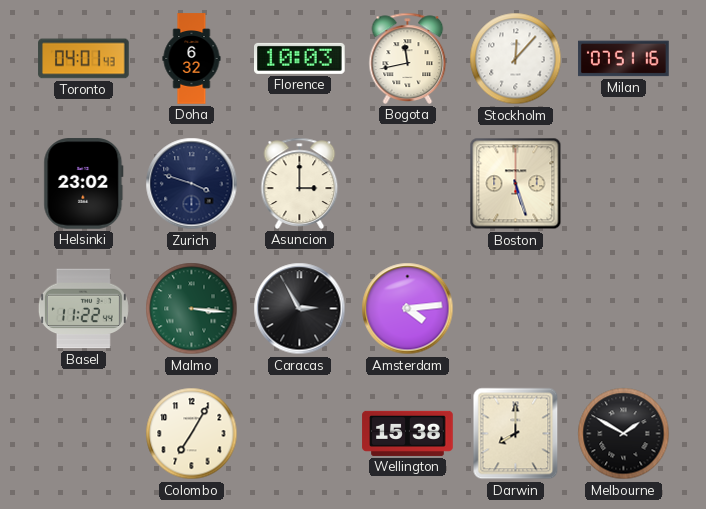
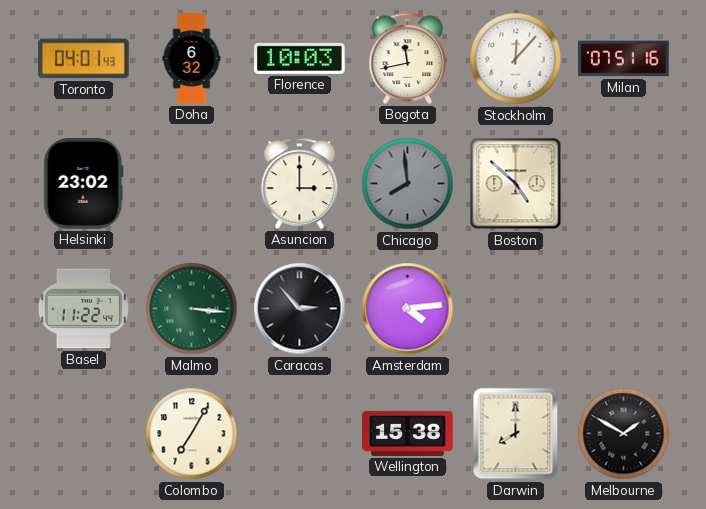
Zurich: 3:48 -> none
Chicago: none -> 7:59
Boston: 5:27 -> 4:52
Caracas: 2:55 -> 2:53
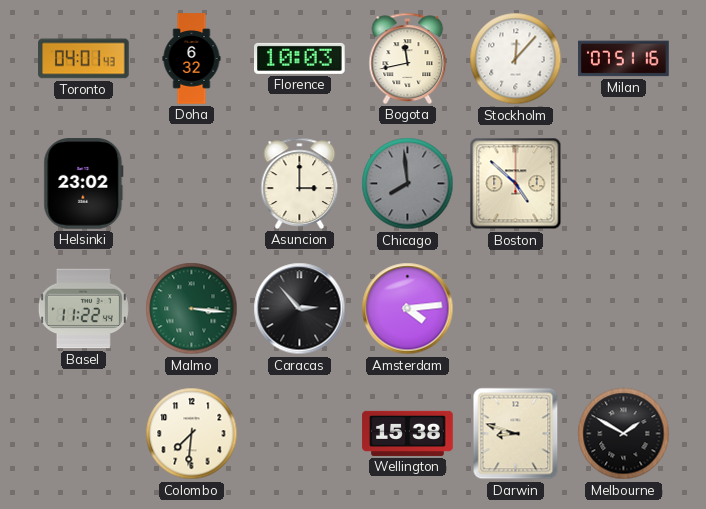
Colombo: 7:05 -> 7:31
Darwin: 8:00 -> 8:48
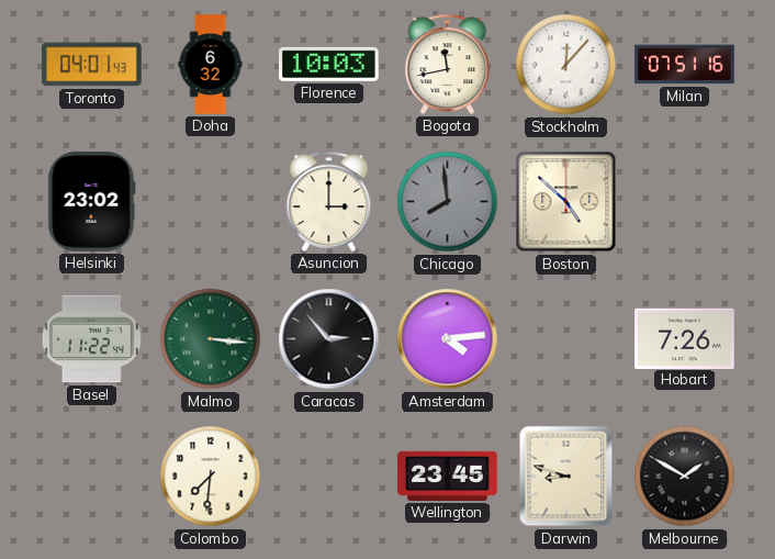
Hobart: none -> 7:26
Wellington: 15:38 -> 23:45
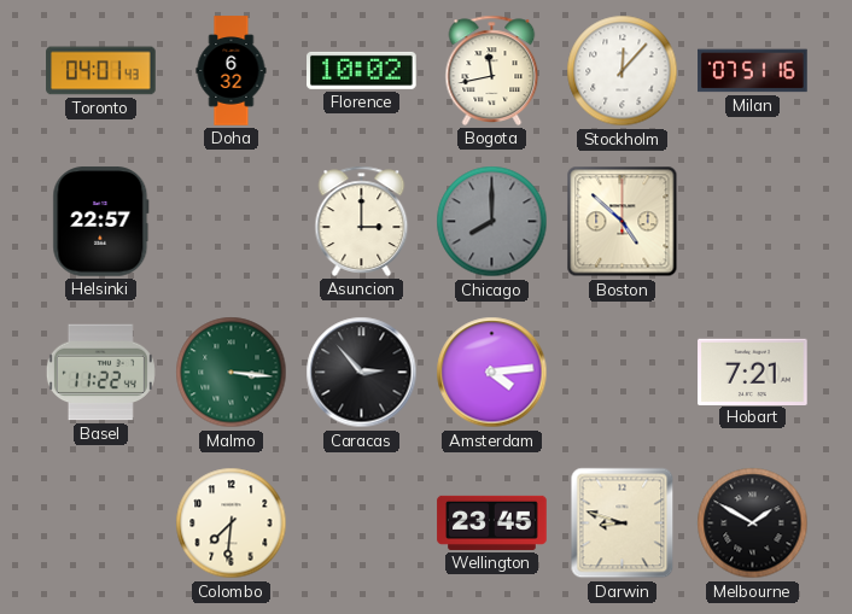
Florence: 10:03 -> 10:02
Helsinki: 23:02 -> 22:57
Chicago: 7:59 -> 8:00
Hobart: 7:26 -> 7:21
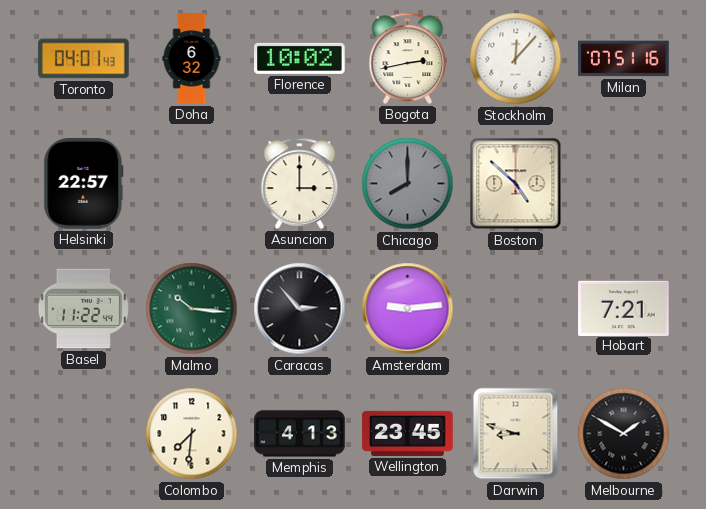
Bogota: 11:43 -> 2:43
Malmo: 3:16 -> 10:16
Amsterdam: 4:14 -> 9:14
Memphis: none -> 4:13
